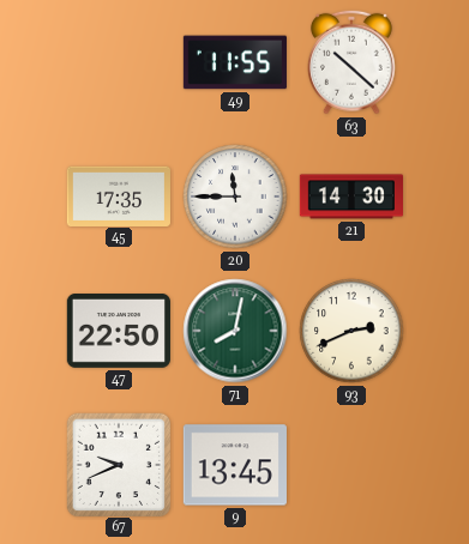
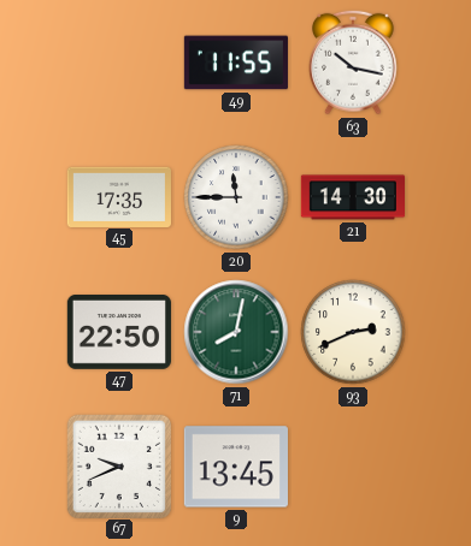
63: 10:22 -> 10:17
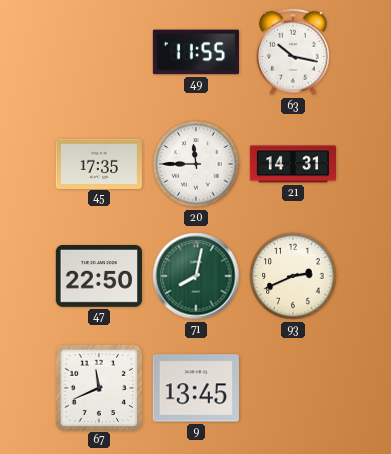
21: 14:30 -> 14:31
67: 9:41 -> 11:41
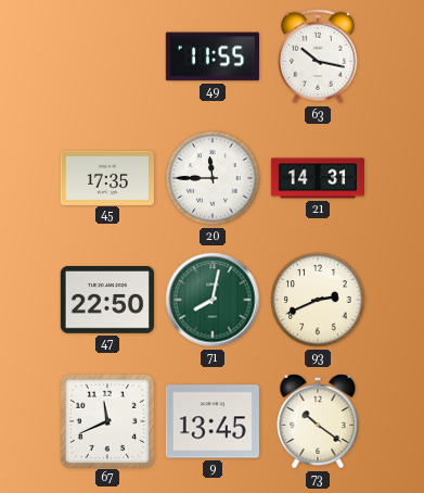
73: none -> 10:21
